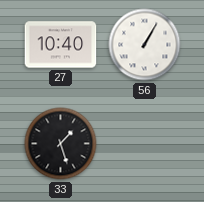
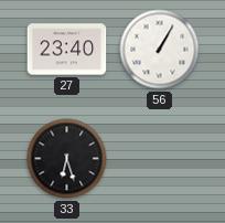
27: 10:40 -> 23:40
33: 1:27 -> 6:27
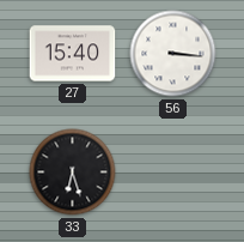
27: 23:40 -> 15:40
56: 1:05 -> 3:16
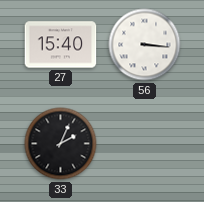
33: 6:27 -> 2:04
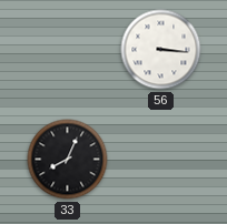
27: 15:40 -> none
33: 2:04 -> 8:04
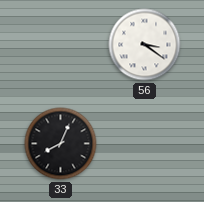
56: 3:16 -> 3:21
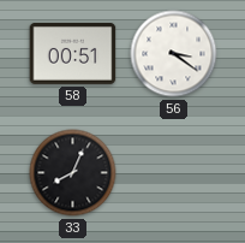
58: none -> 00:51
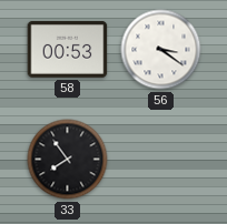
58: 00:51 -> 00:53
33: 8:04 -> 7:54
